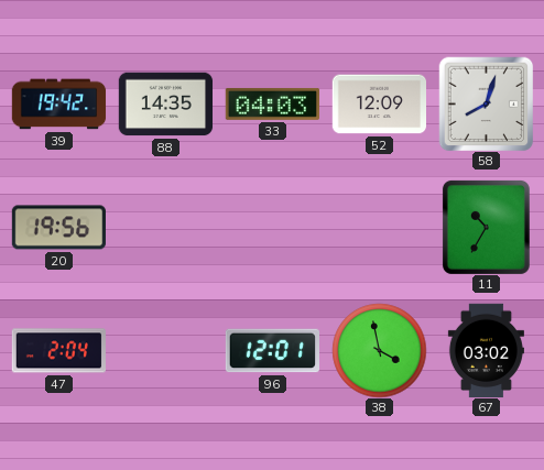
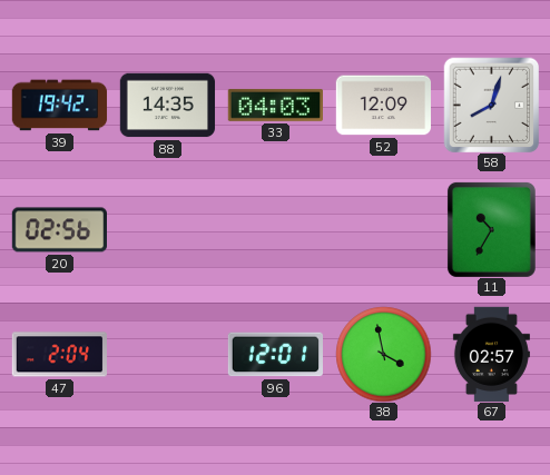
20: 19:56 -> 02:56
67: 03:02 -> 02:57
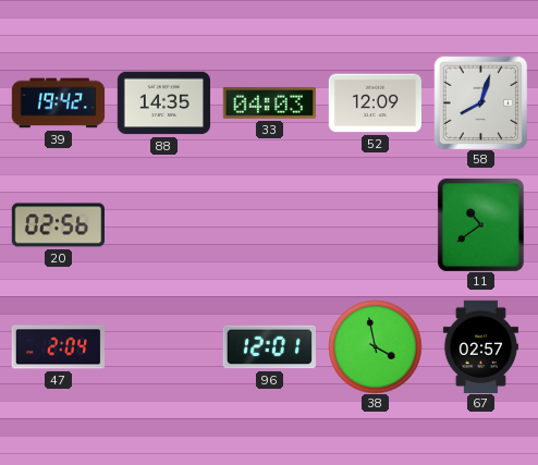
11: 10:35 -> 10:39
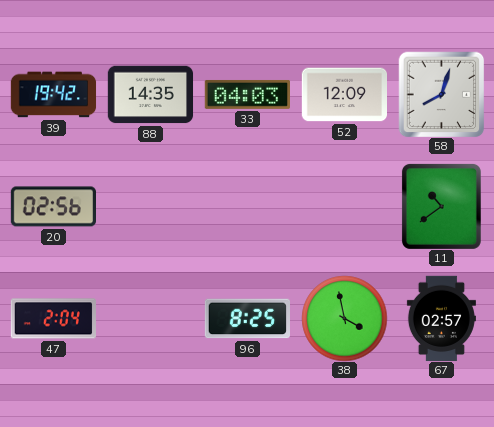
96: 12:01 -> 8:25
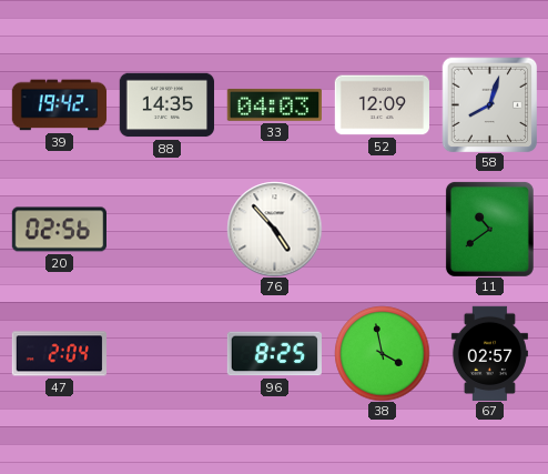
76: none -> 4:53
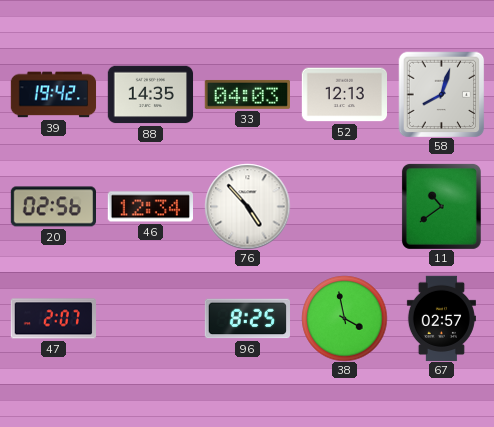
52: 12:09 -> 12:13
46: none -> 12:34
47: 2:04 -> 2:07
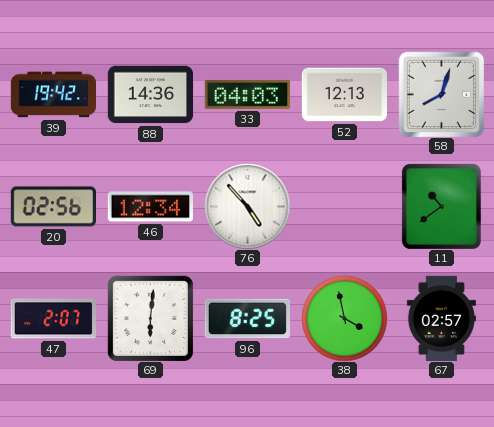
88: 14:35 -> 14:36
69: none -> 6:01
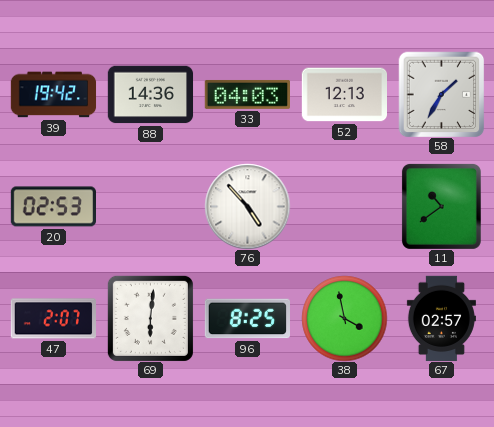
58: 8:03 -> 1:35
20: 02:56 -> 02:53
46: 12:34 -> none
